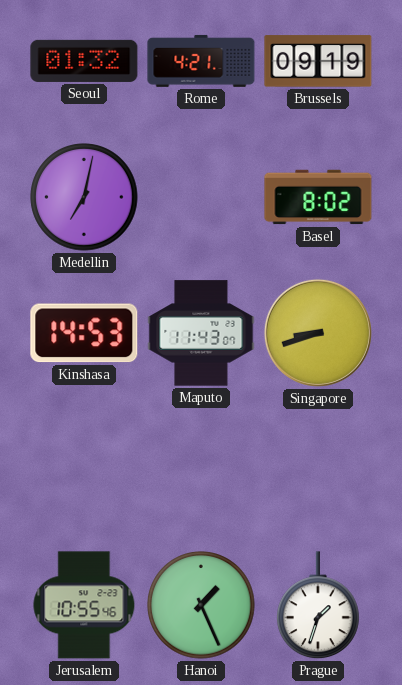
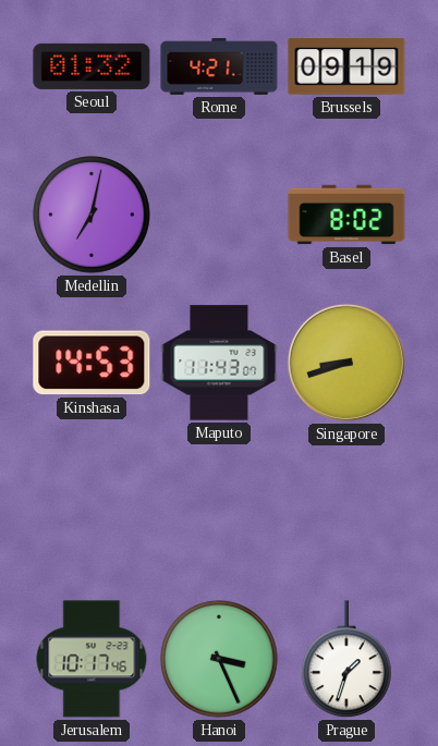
Jerusalem: 10:55 -> 10:17
Hanoi: 1:26 -> 3:26
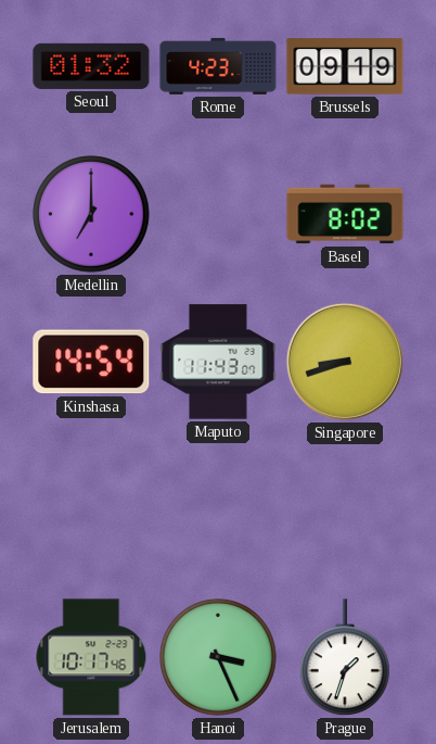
Rome: 4:21 -> 4:23
Medellin: 7:02 -> 7:00
Kinshasa: 14:53 -> 14:54
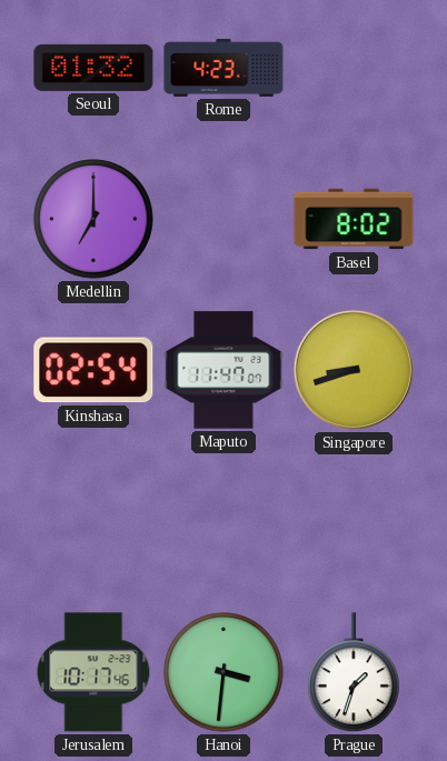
Brussels: 09:19 -> none
Kinshasa: 14:54 -> 02:54
Maputo: 11:43 -> 11:47
Hanoi: 3:26 -> 3:31
